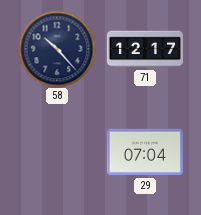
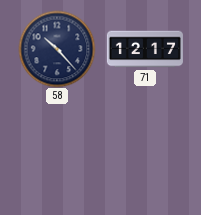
29: 07:04 -> none
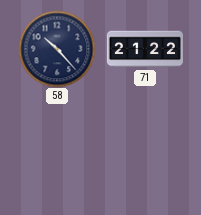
71: 12:17 -> 21:22
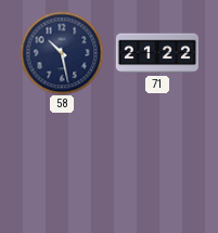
58: 10:23 -> 10:28
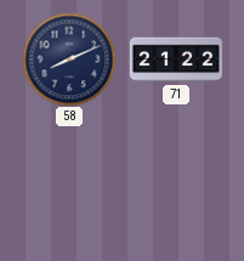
58: 10:28 -> 8:11
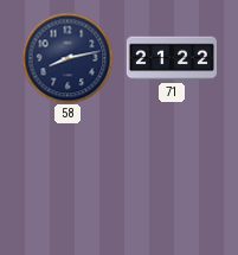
58: 8:11 -> 8:13
